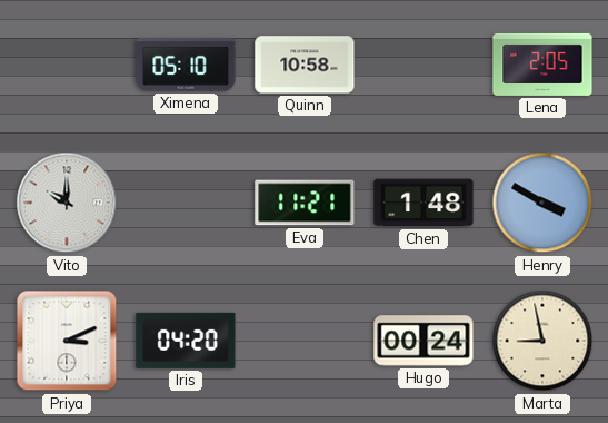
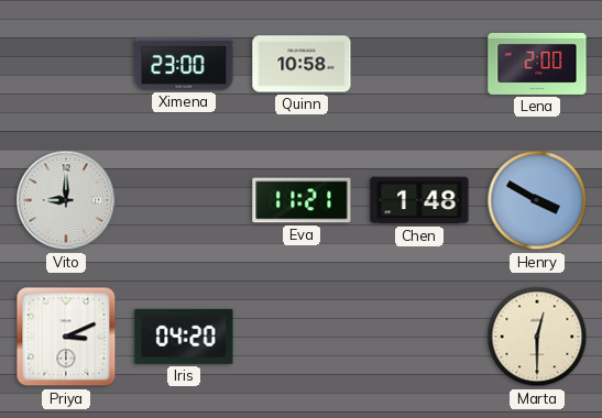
Ximena: 05:10 -> 23:00
Lena: 2:05 -> 2:00
Vito: 10:00 -> 9:00
Hugo: 00:24 -> none
Marta: 8:58 -> 12:30
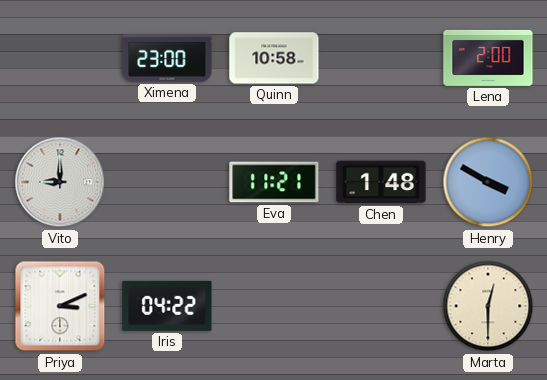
Iris: 04:20 -> 04:22
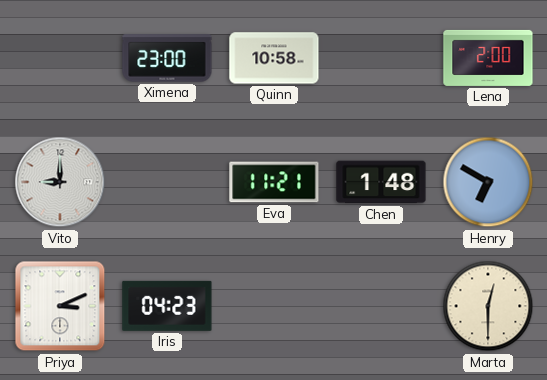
Henry: 3:50 -> 6:50
Iris: 04:22 -> 04:23
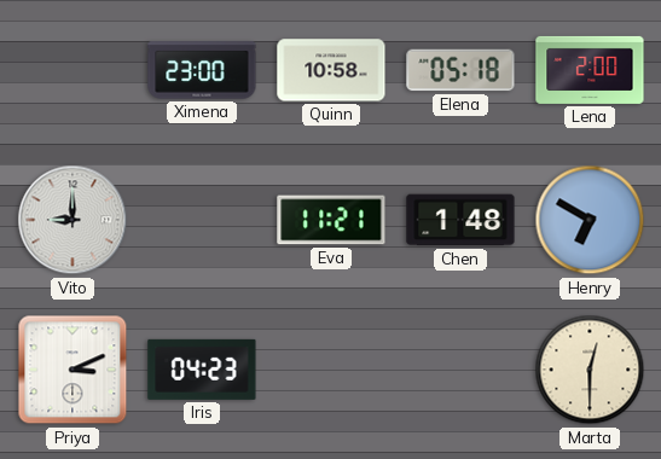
Elena: none -> 05:18
